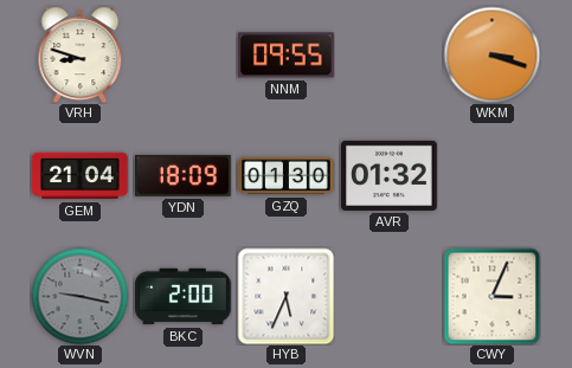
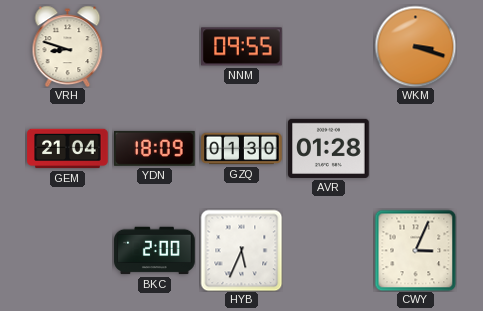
AVR: 01:32 -> 01:28
WVN: 9:17 -> none
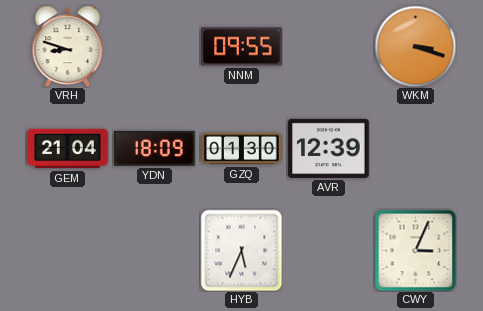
AVR: 01:28 -> 12:39
BKC: 2:00 -> none
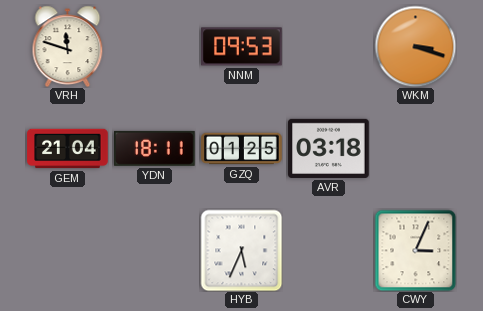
VRH: 8:48 -> 11:48
NNM: 09:55 -> 09:53
YDN: 18:09 -> 18:11
GZQ: 01:30 -> 01:25
AVR: 12:39 -> 03:18
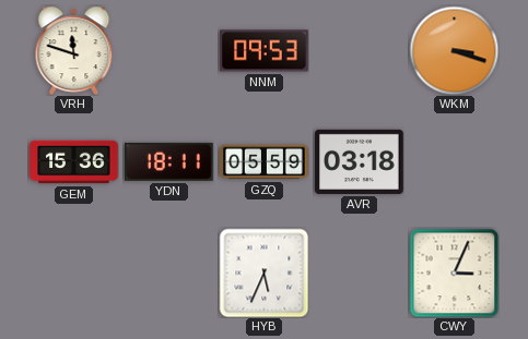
GEM: 21:04 -> 15:36
GZQ: 01:25 -> 05:59
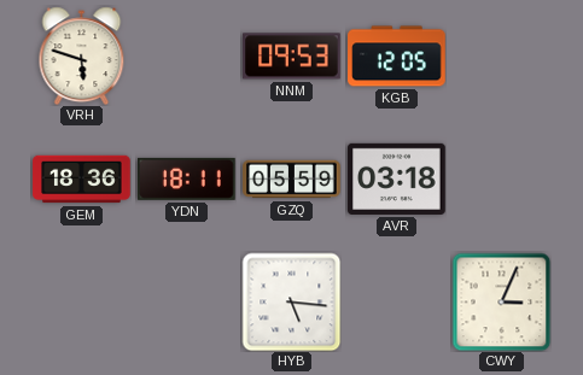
VRH: 11:48 -> 5:48
KGB: none -> 12:05
WKM: 3:18 -> none
GEM: 15:36 -> 18:36
HYB: 5:34 -> 5:16
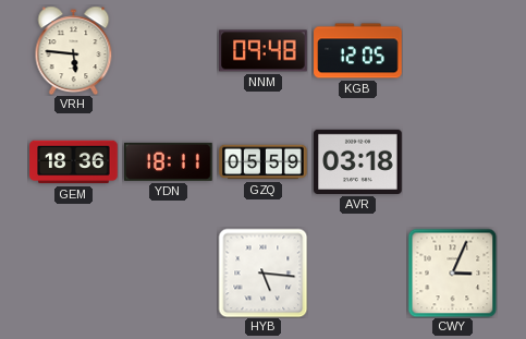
VRH: 5:48 -> 5:46
NNM: 09:53 -> 09:48
